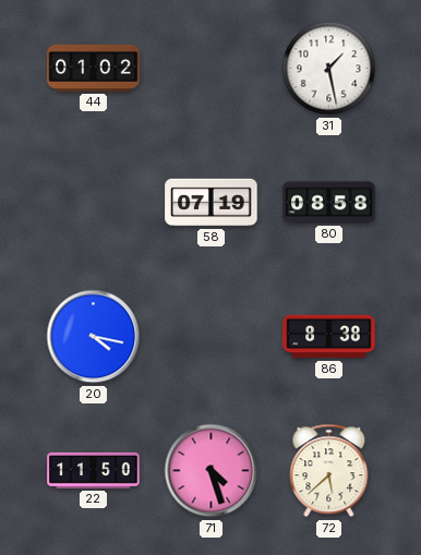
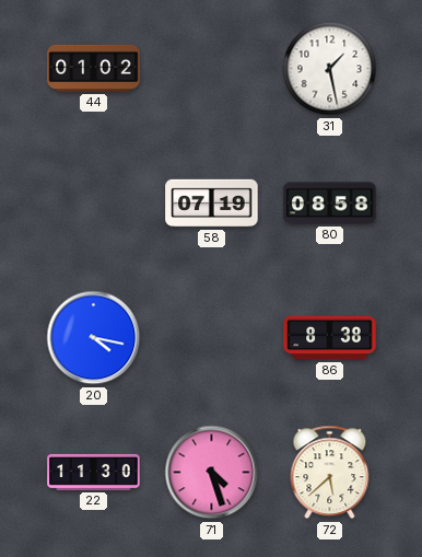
22: 11:50 -> 11:30
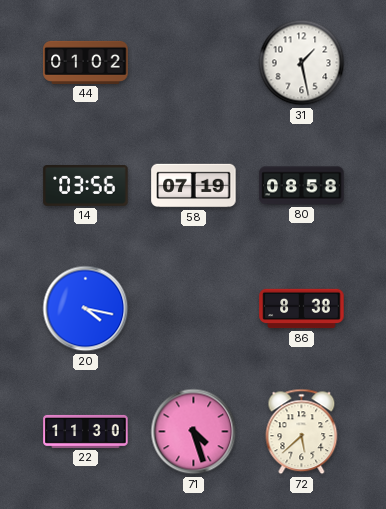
14: none -> 03:56
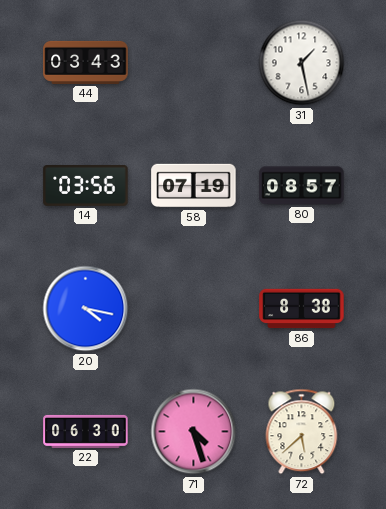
44: 01:02 -> 03:43
80: 08:58 -> 08:57
22: 11:30 -> 06:30
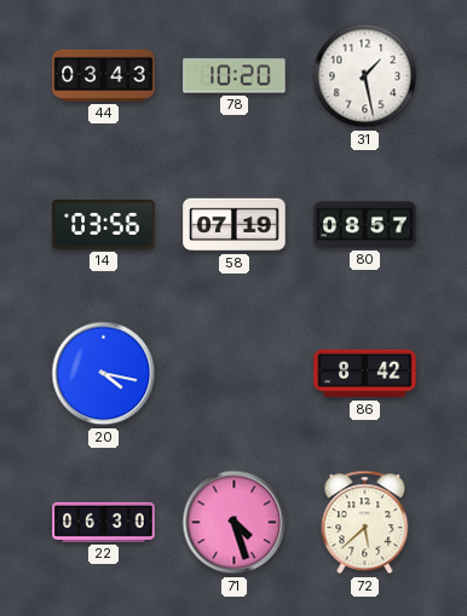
78: none -> 10:20
86: 8:38 -> 8:42
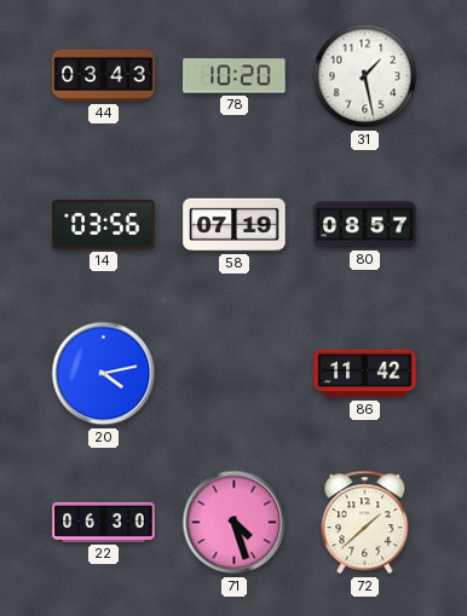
20: 4:17 -> 4:13
86: 8:42 -> 11:42
72: 5:38 -> 1:38
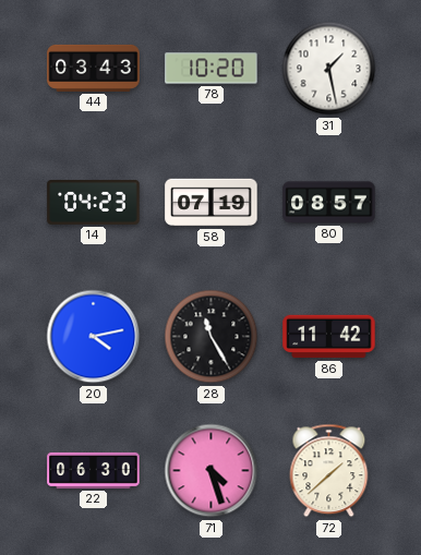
14: 03:56 -> 04:23
28: none -> 11:25
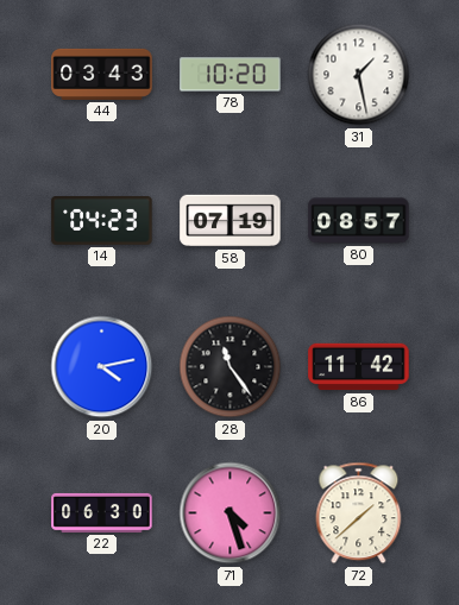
28: 11:25 -> 11:24
